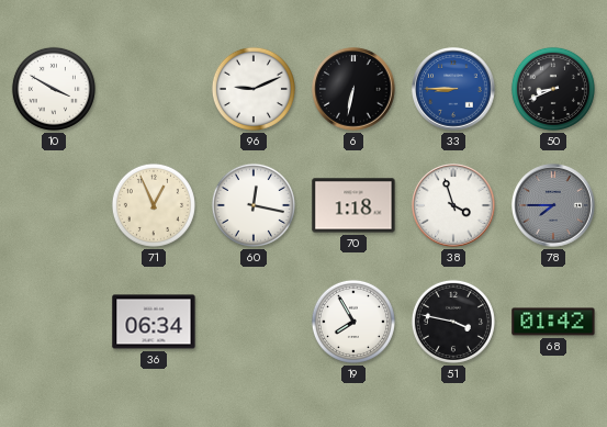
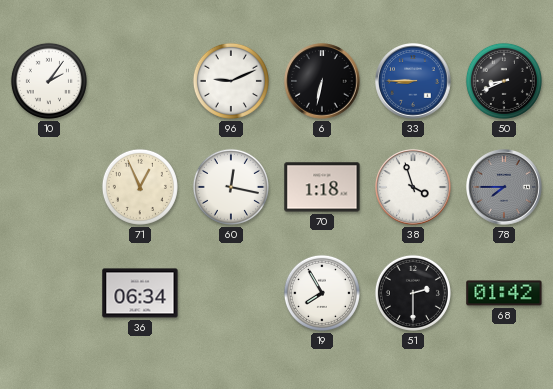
10: 3:50 -> 2:06
51: 3:47 -> 2:30
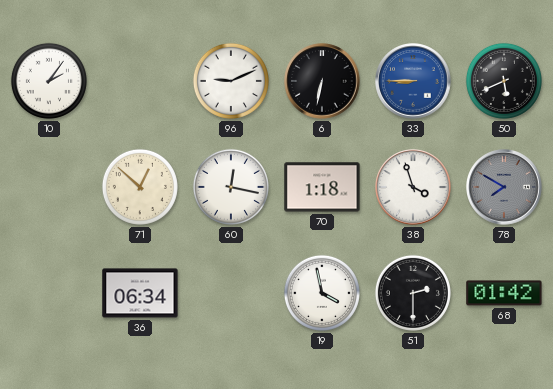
50: 8:41 -> 5:41
71: 12:56 -> 12:52
78: 7:45 -> 7:50
19: 7:55 -> 3:58
